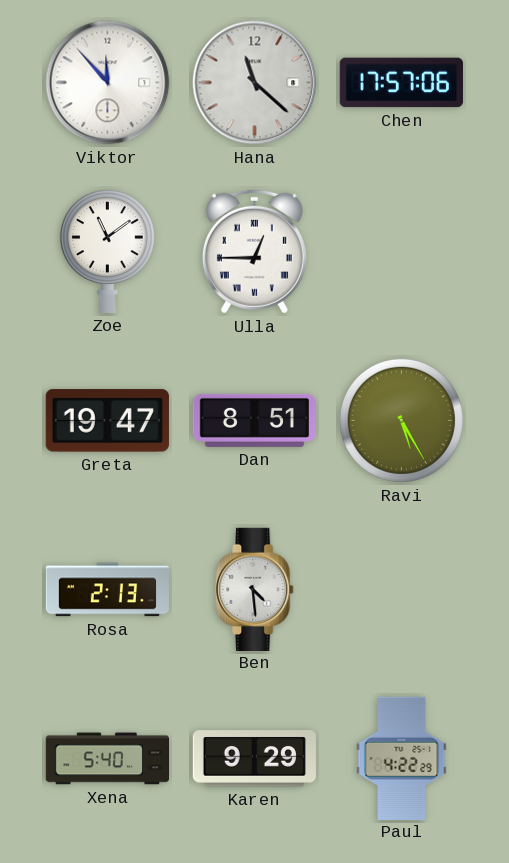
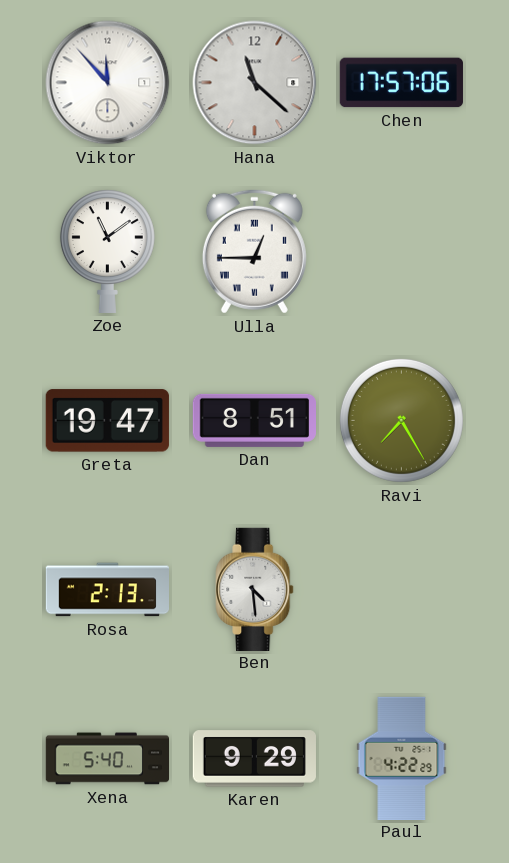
Ravi: 5:25 -> 7:25
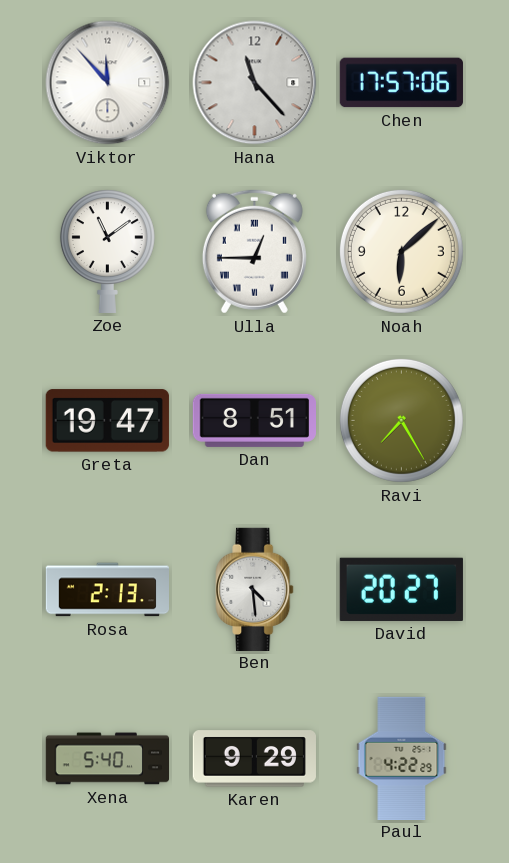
Hana: 11:22 -> 11:23
Noah: none -> 6:08
David: none -> 20:27
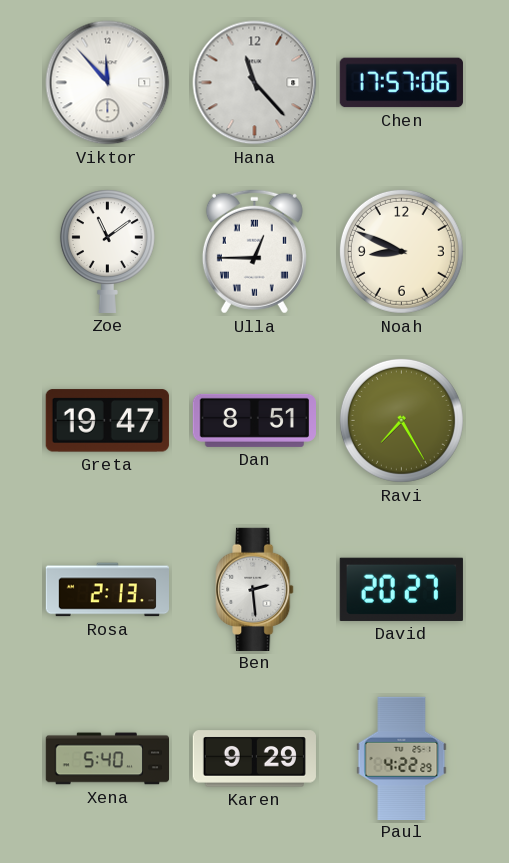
Noah: 6:08 -> 8:49
Ben: 4:29 -> 2:29
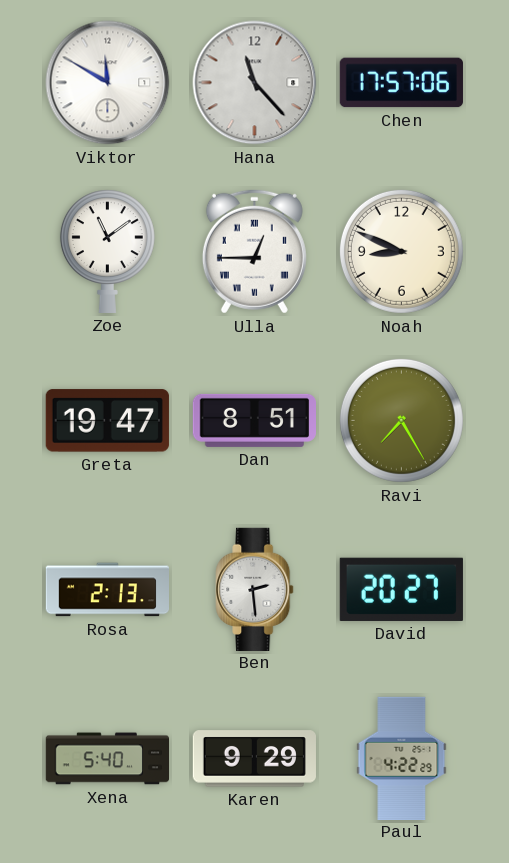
Viktor: 11:53 -> 11:50
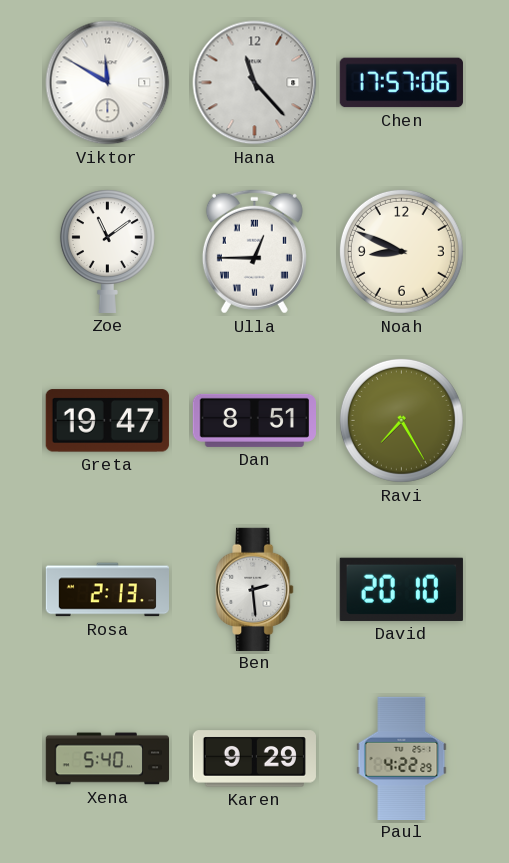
David: 20:27 -> 20:10
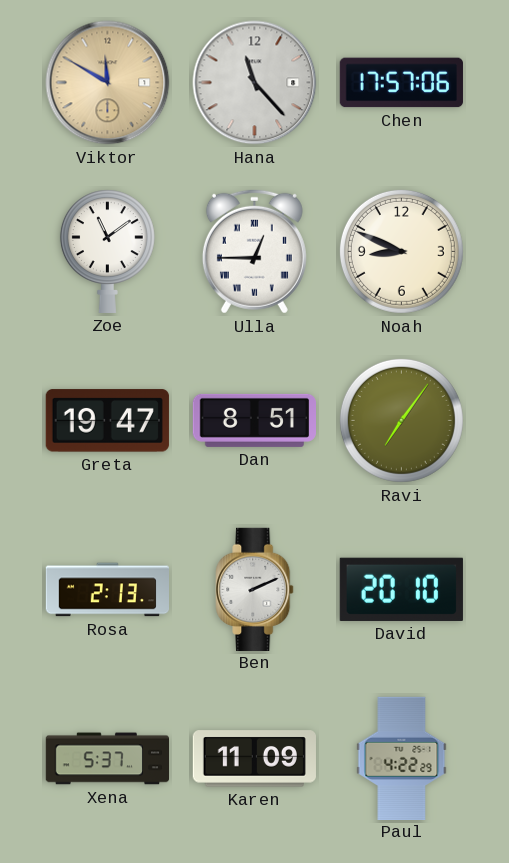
Viktor dial: white -> champagne
Ravi: 7:25 -> 7:06
Ben: 2:29 -> 2:11
Xena: 5:40 -> 5:37
Karen: 9:29 -> 11:09
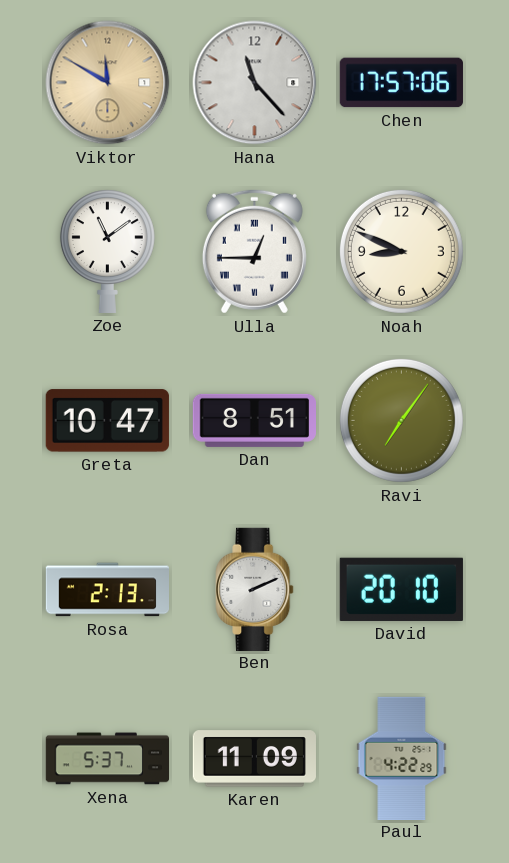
Greta: 19:47 -> 10:47
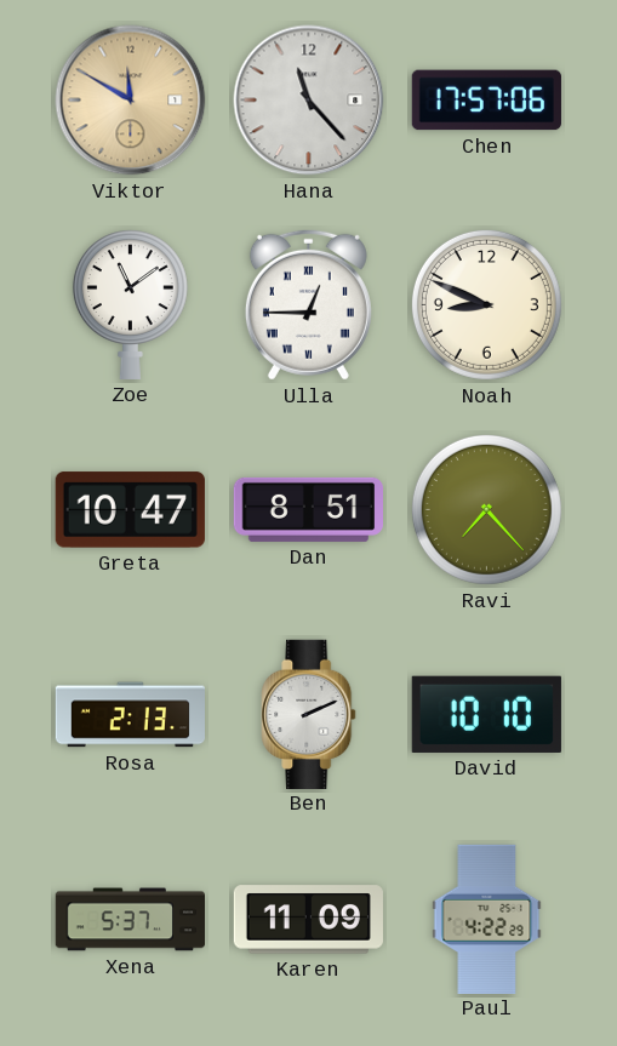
Ravi: 7:06 -> 7:23
David: 20:10 -> 10:10
